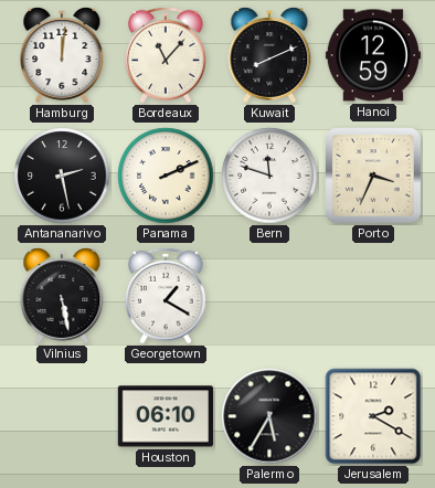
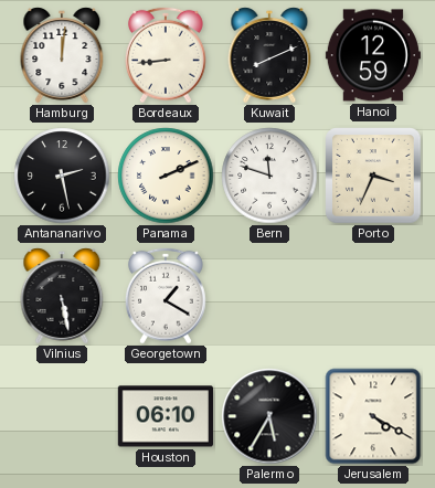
Bordeaux: 11:07 -> 8:44
Jerusalem: 2:20 -> 4:20
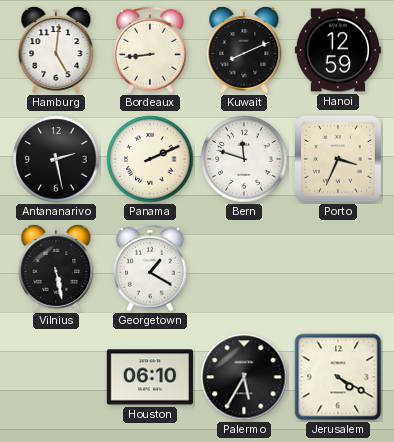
Hamburg: 12:01 -> 5:01
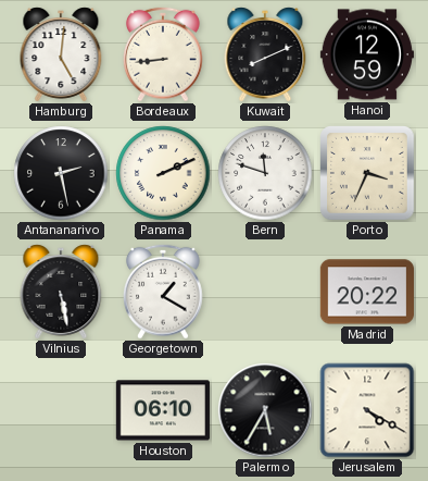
Madrid: none -> 20:22
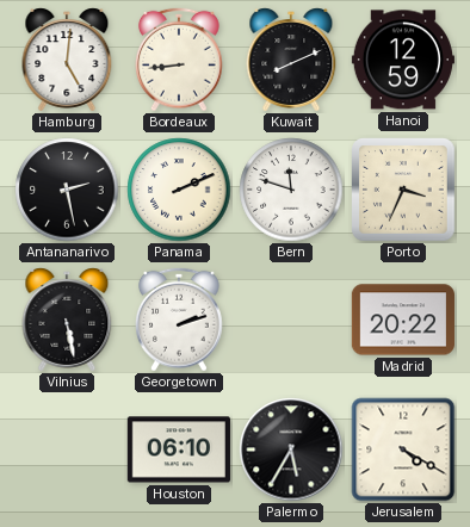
Georgetown: 1:20 -> 2:12
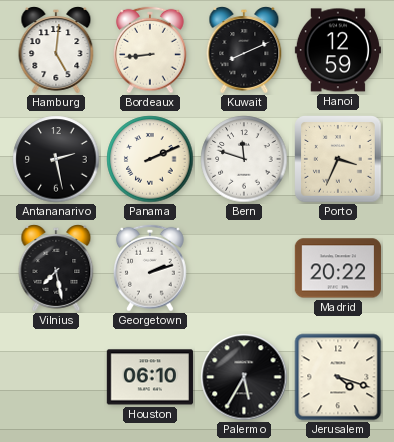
Vilnius: 5:28 -> 7:28
Jerusalem: 4:20 -> 4:18
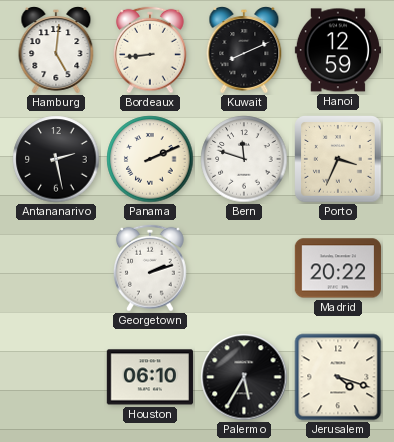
Vilnius: 7:28 -> none
